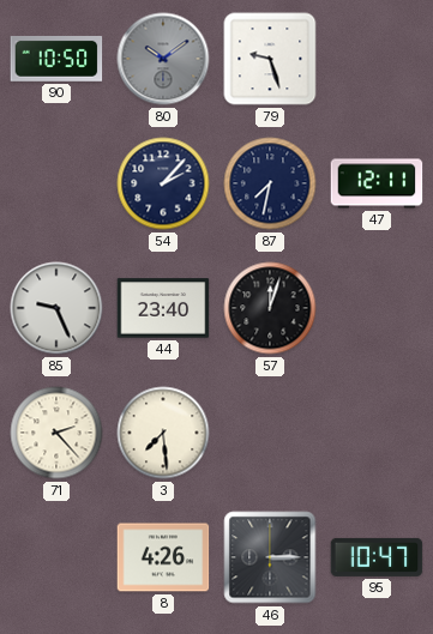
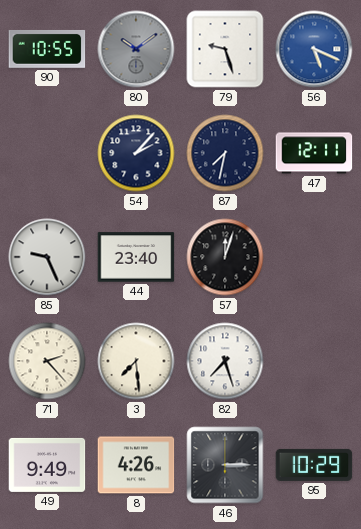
90: 10:50 -> 10:55
56: none -> 5:19
82: none -> 7:27
49: none -> 9:49
95: 10:47 -> 10:29
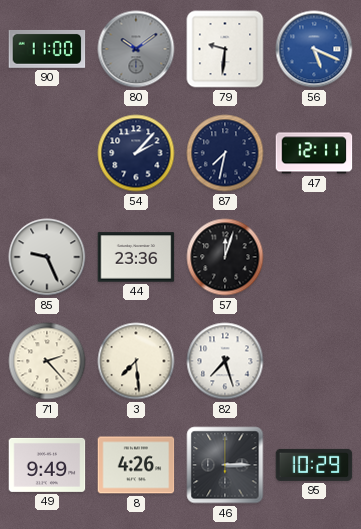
90: 10:55 -> 11:00
79: 9:27 -> 9:31
44: 23:40 -> 23:36
